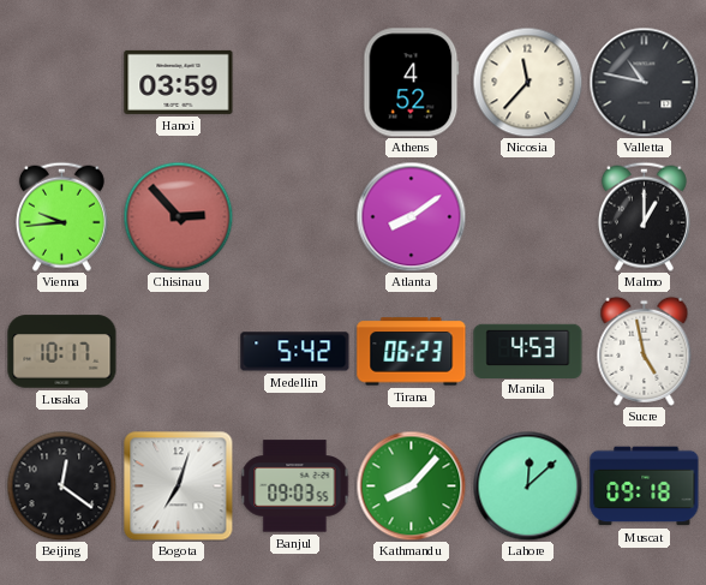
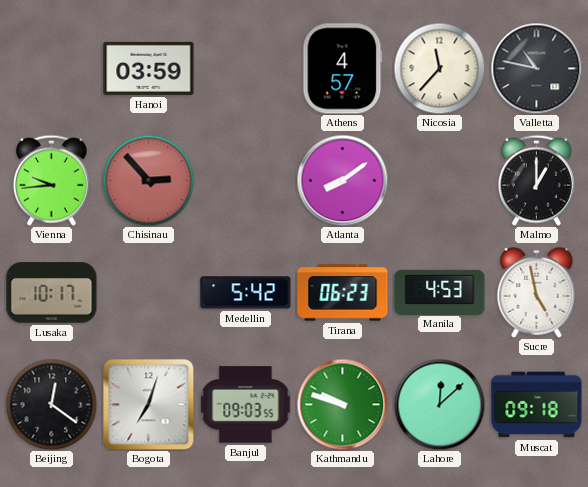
Athens: 4:52 -> 4:57
Kathmandu: 8:07 -> 9:48
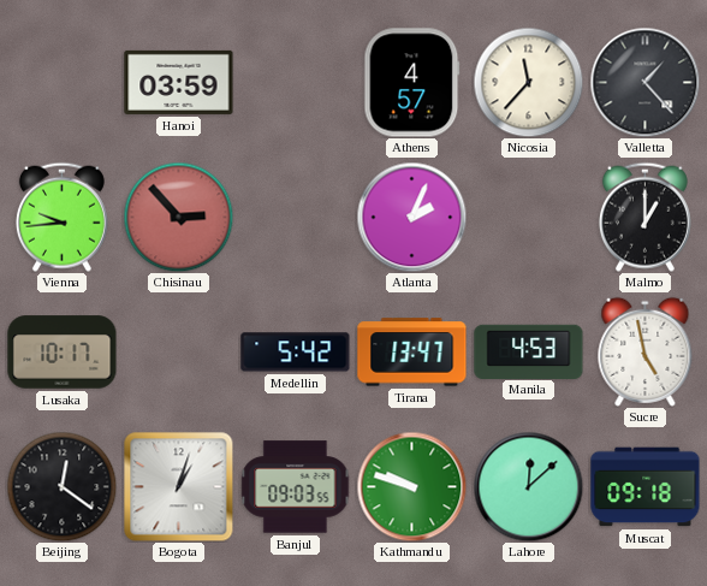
Valletta: 10:47 -> 1:23
Atlanta: 8:09 -> 2:04
Tirana: 06:23 -> 13:47
Bogota: 7:03 -> 1:03
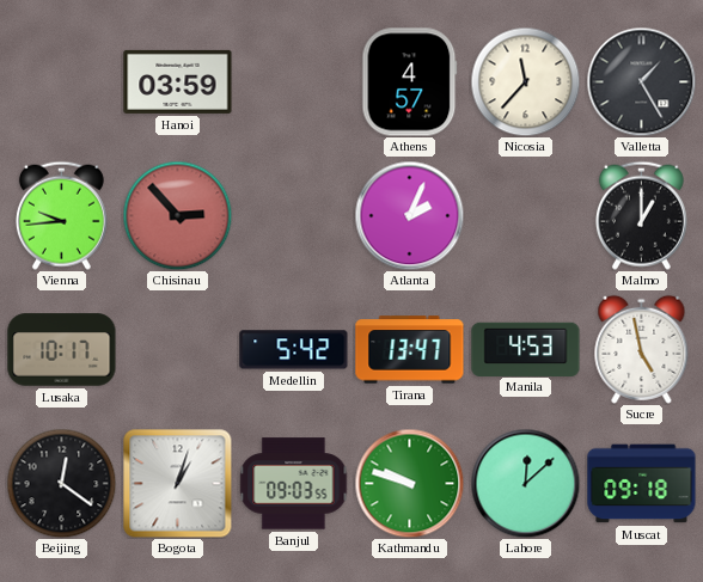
Valletta: 1:23 -> 1:25
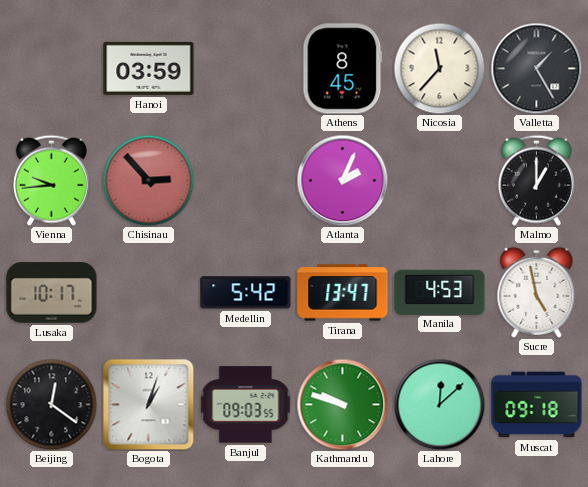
Athens: 4:57 -> 8:45
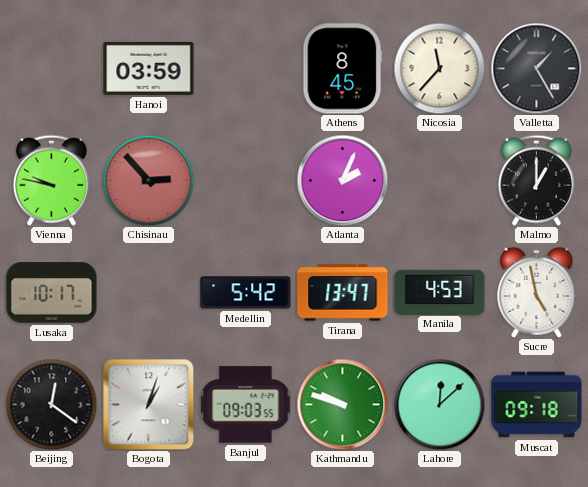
Vienna: 9:44 -> 9:47
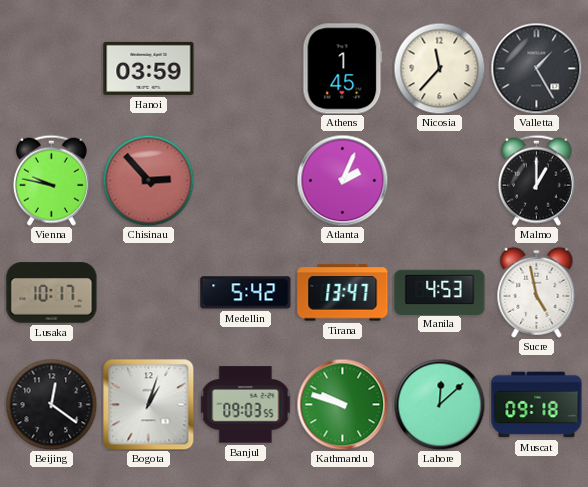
Athens: 8:45 -> 1:45
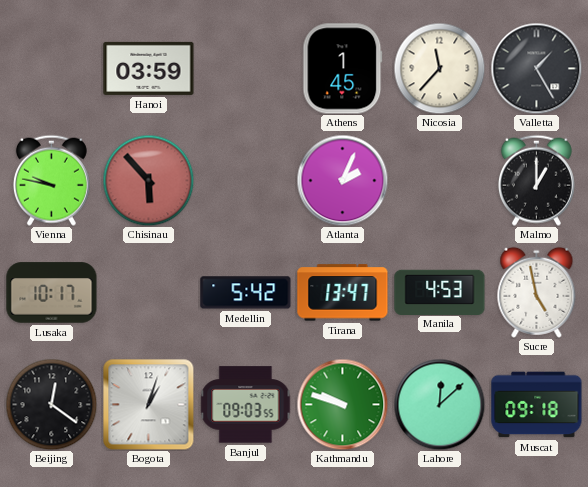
Chisinau: 2:53 -> 5:53
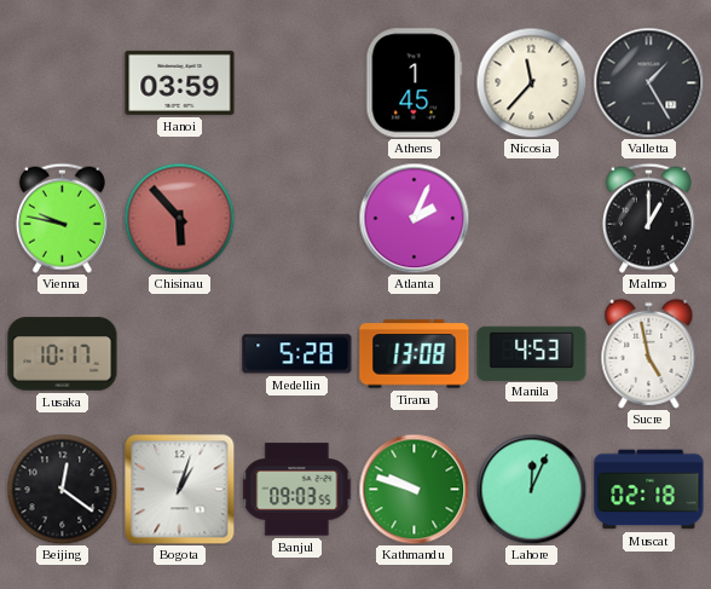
Medellin: 5:42 -> 5:28
Tirana: 13:47 -> 13:08
Lahore: 12:08 -> 12:04
Muscat: 09:18 -> 02:18
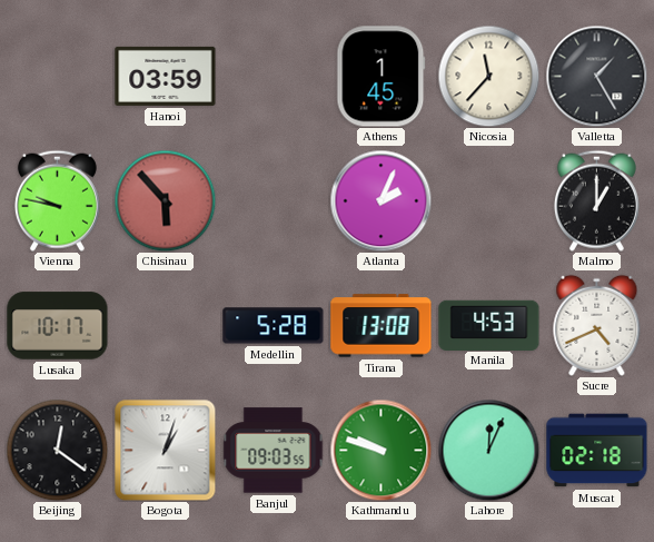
Sucre: 4:58 -> 4:41
